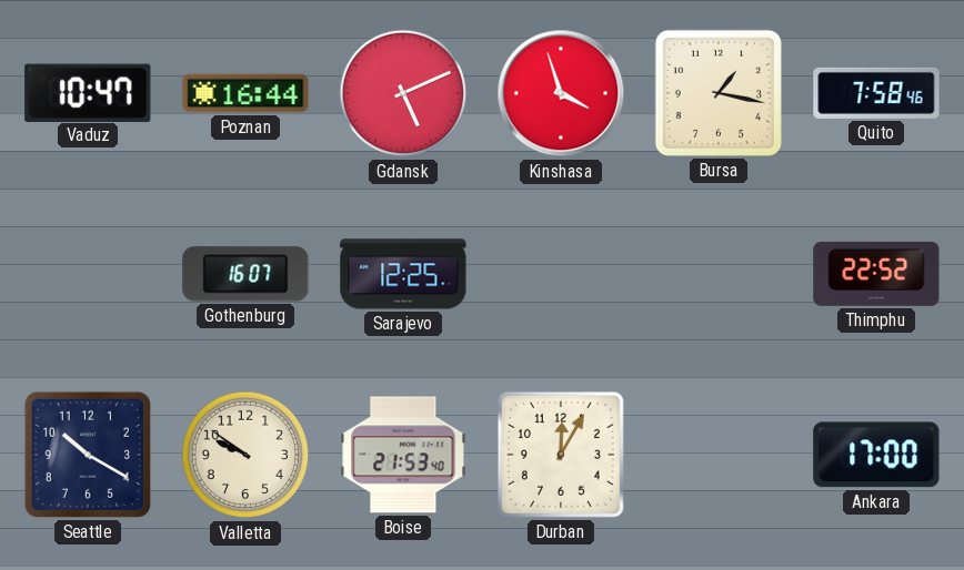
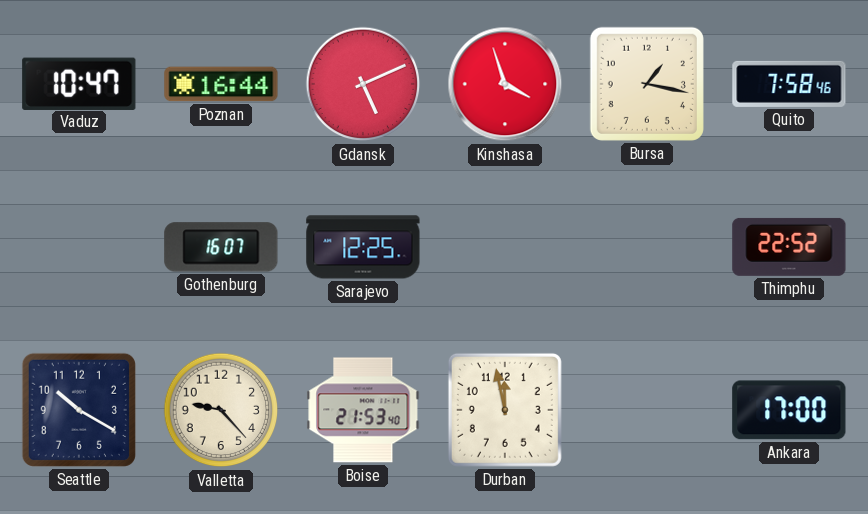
Valletta: 9:51 -> 9:23
Durban: 12:05 -> 11:58
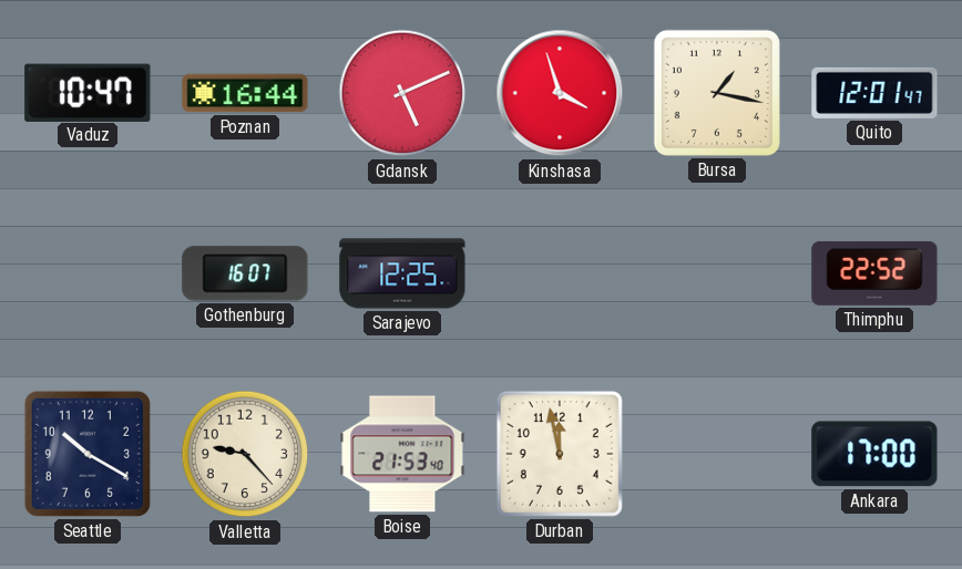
Quito: 7:58 -> 12:01
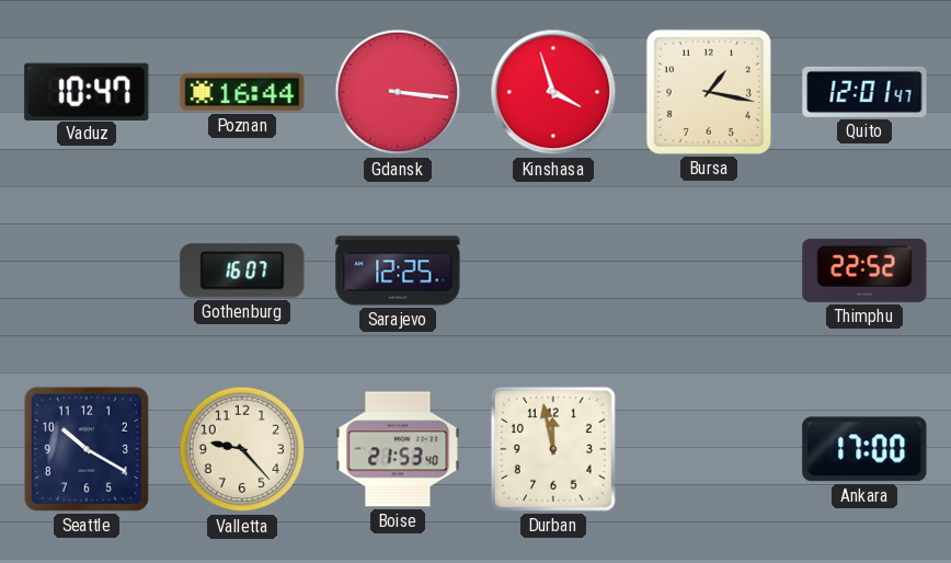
Gdansk: 5:11 -> 3:16
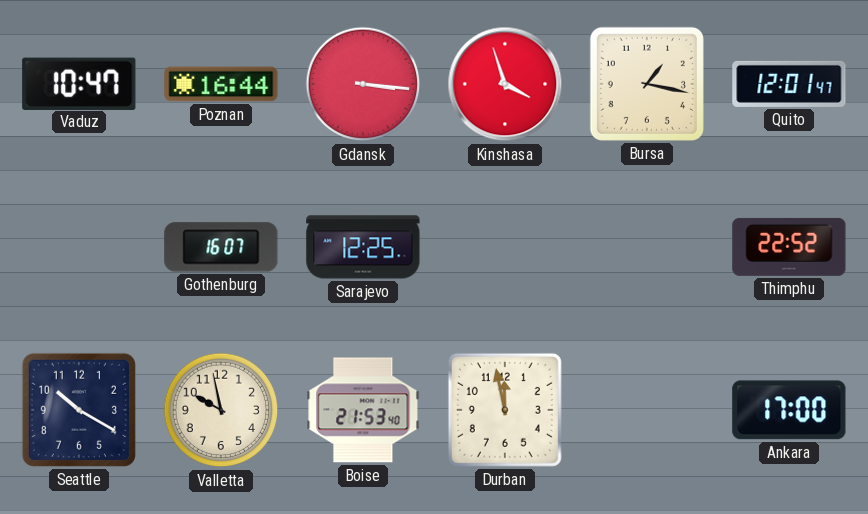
Valletta: 9:23 -> 9:58
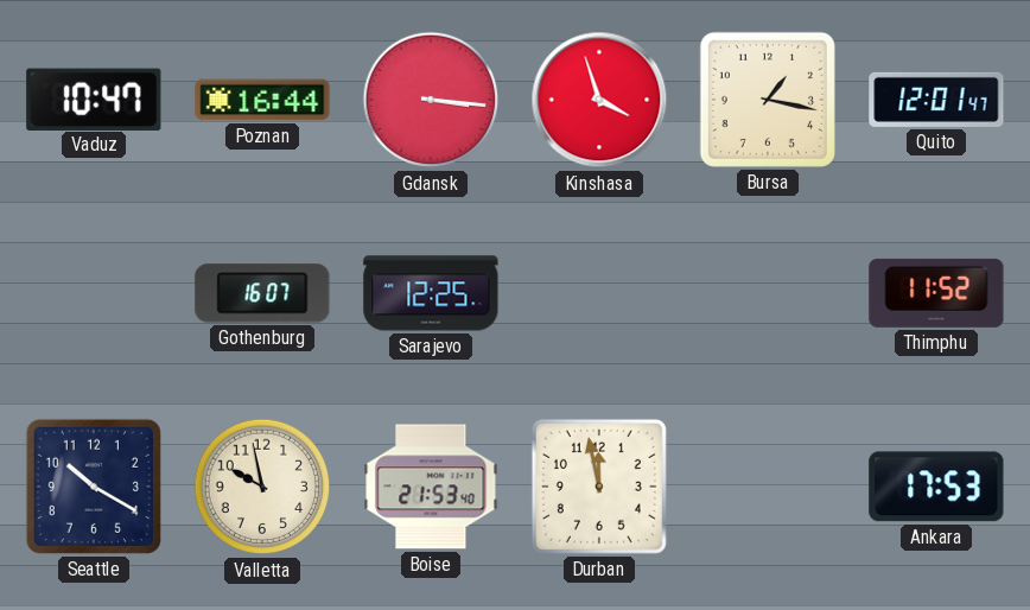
Thimphu: 22:52 -> 11:52
Ankara: 17:00 -> 17:53
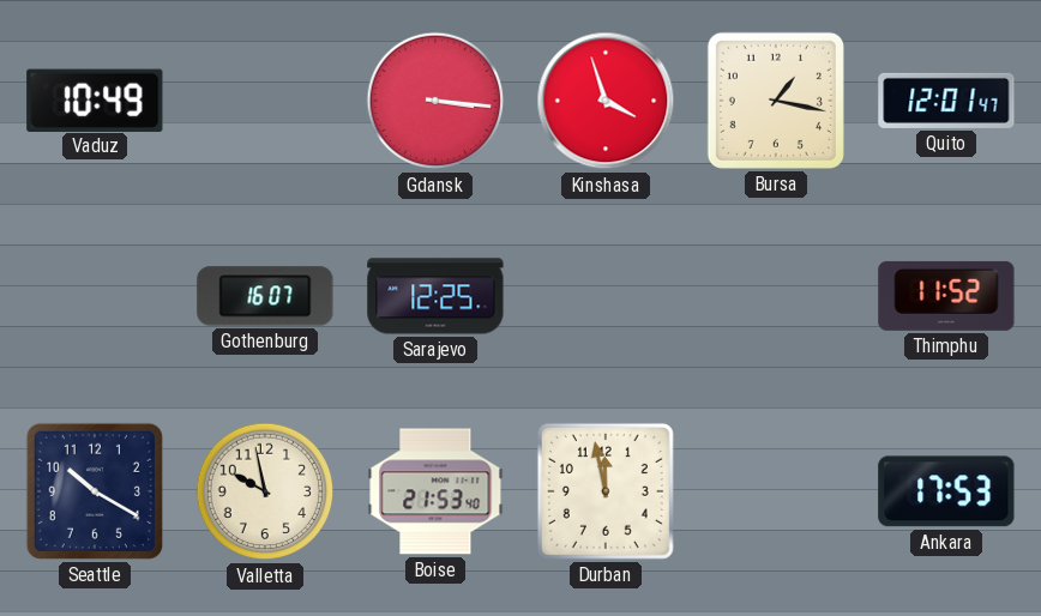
Vaduz: 10:47 -> 10:49
Poznan: 16:44 -> none
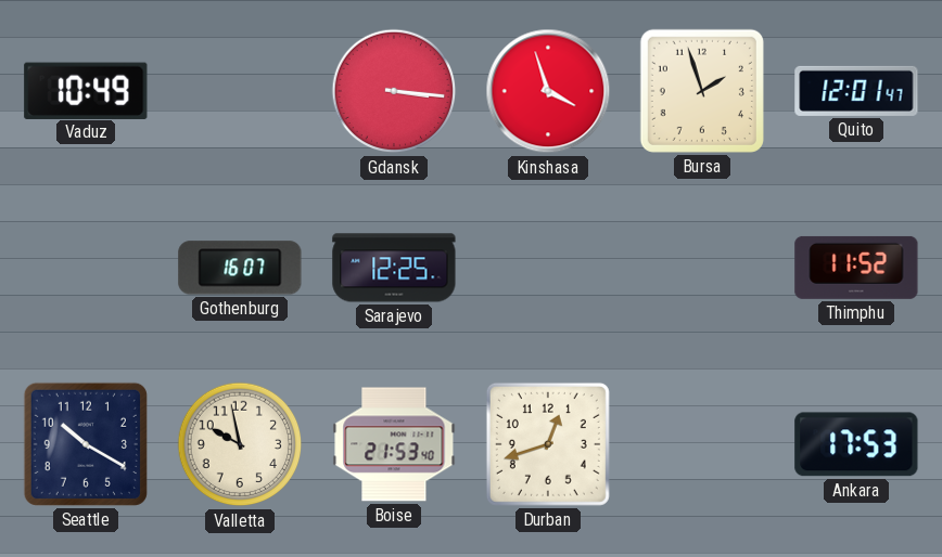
Bursa: 1:17 -> 1:57
Durban: 11:58 -> 12:42
